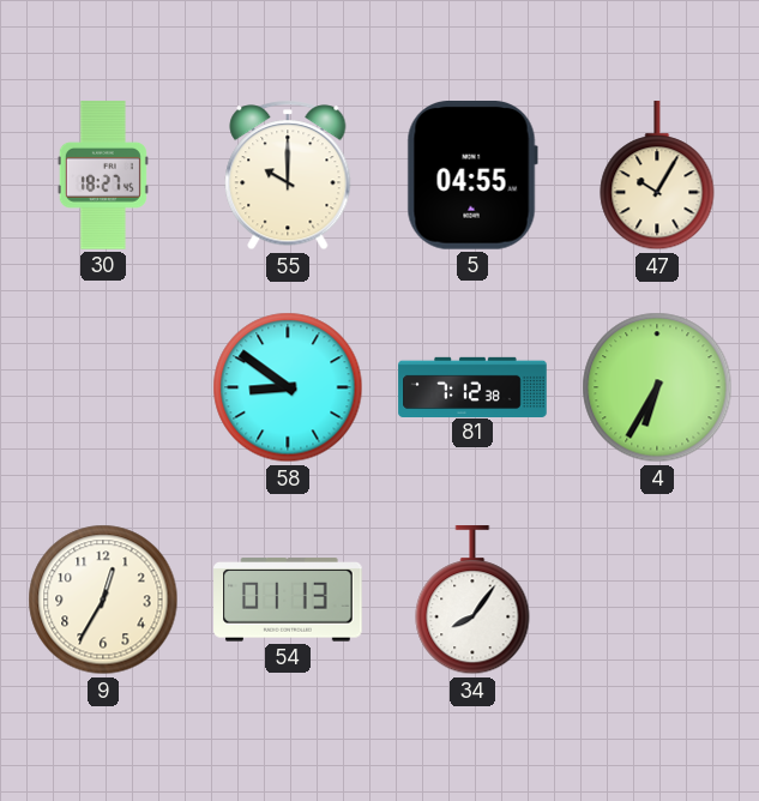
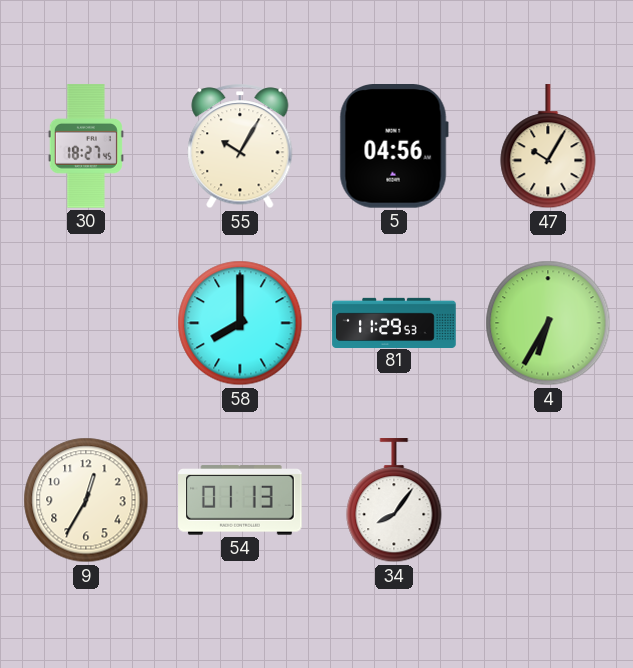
55: 10:00 -> 10:05
5: 04:55 -> 04:56
58: 8:51 -> 8:00
81: 7:12 -> 11:29
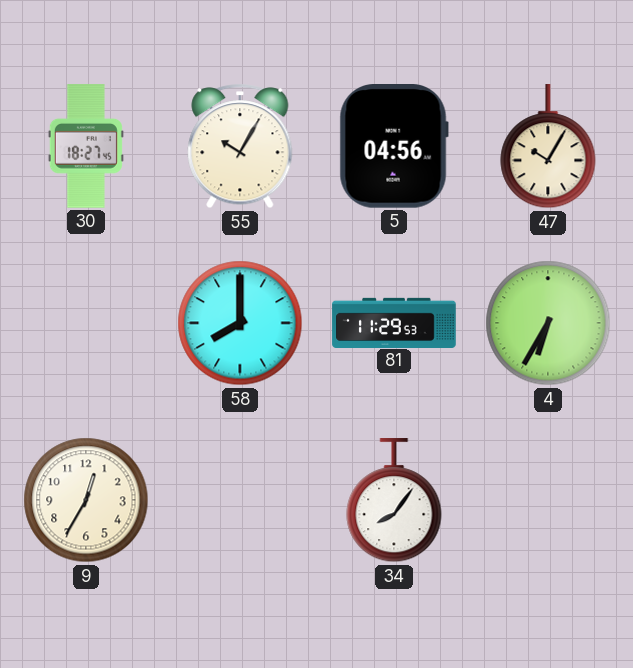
54: 01:13 -> none
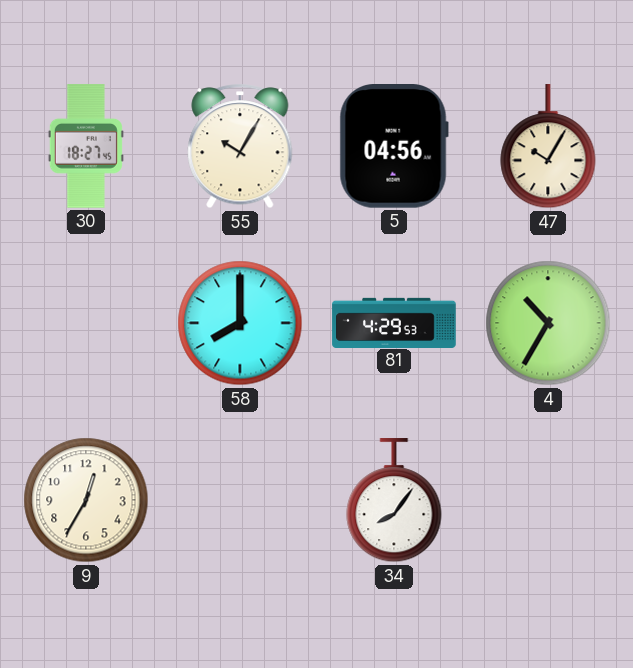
81: 11:29 -> 4:29
4: 6:35 -> 10:35
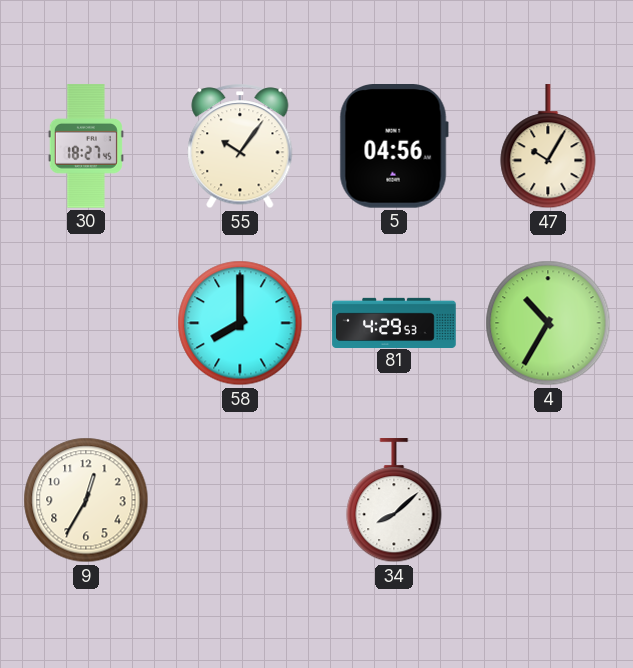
55: 10:05 -> 10:06
34: 8:06 -> 8:08
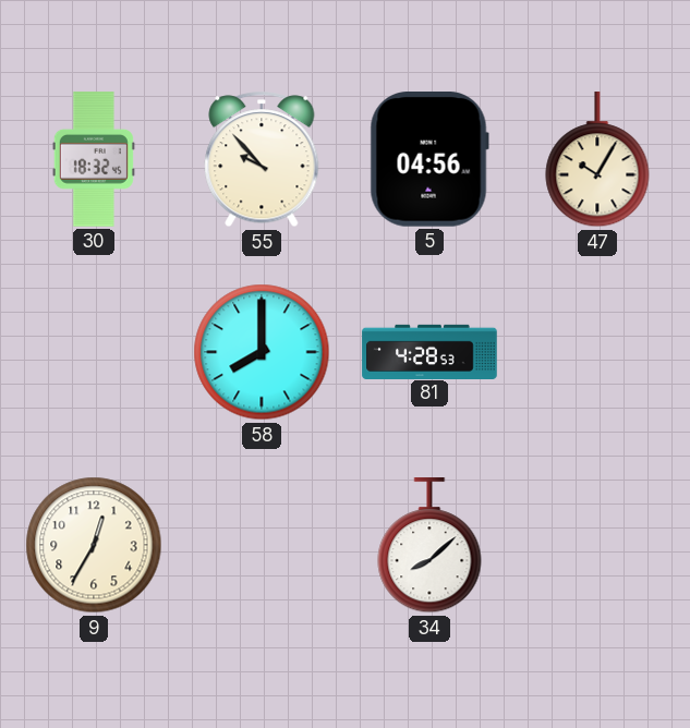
30: 18:27 -> 18:32
55: 10:06 -> 9:53
81: 4:29 -> 4:28
4: 10:35 -> none
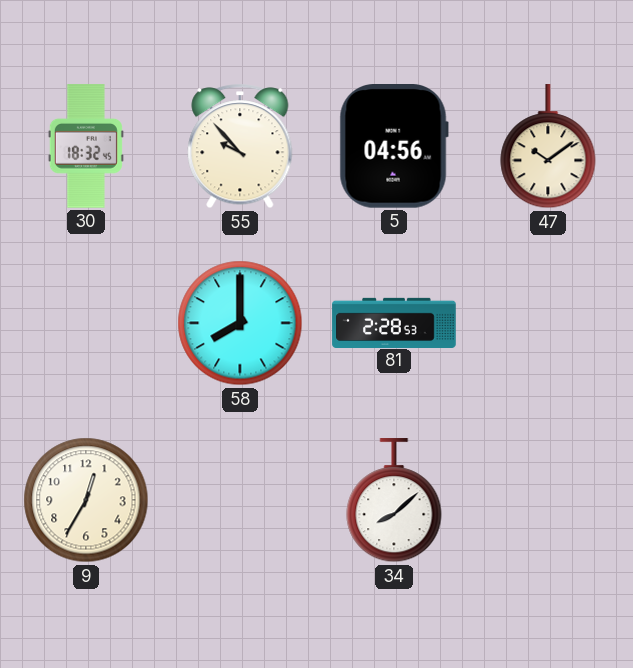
47: 10:05 -> 10:09
81: 4:28 -> 2:28
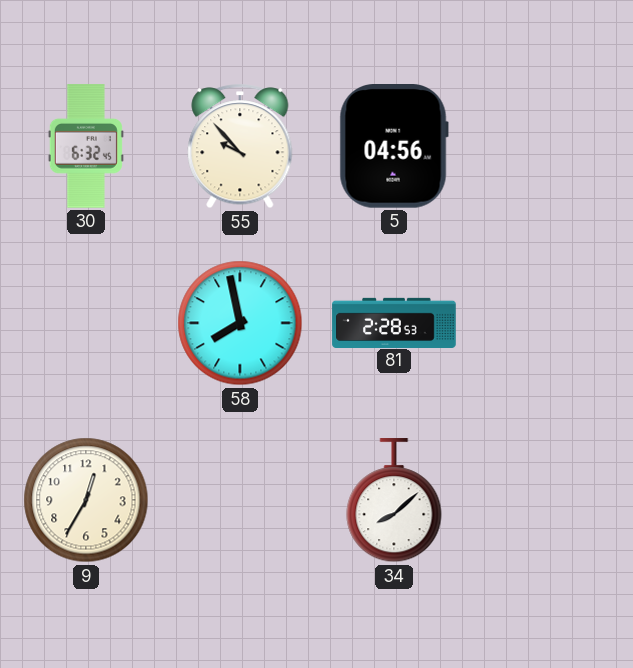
30: 18:32 -> 6:32
47: 10:09 -> none
58: 8:00 -> 7:58
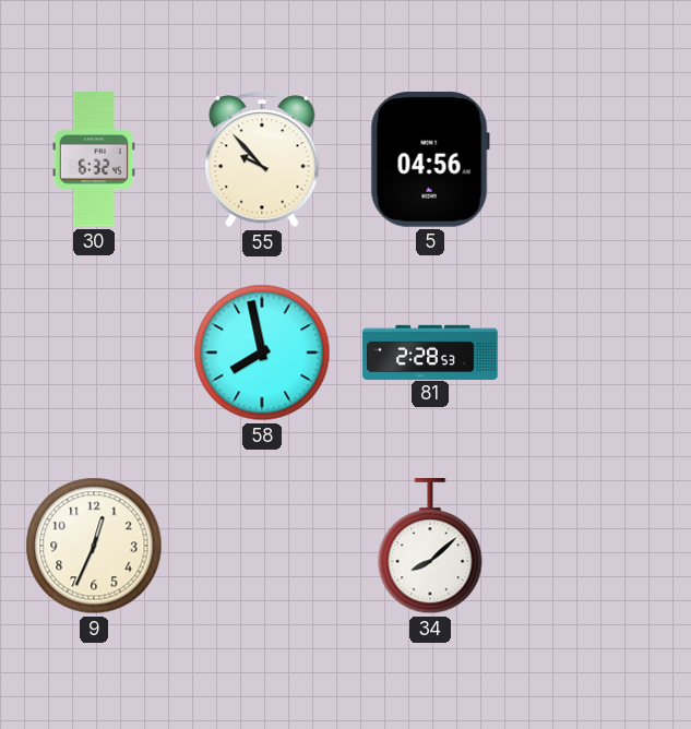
9: 12:35 -> 12:34
